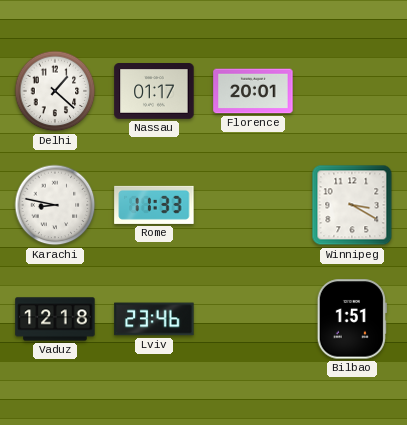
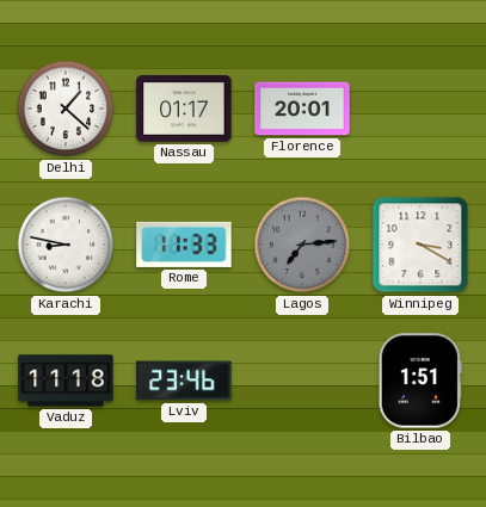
Lagos: none -> 7:14
Vaduz: 12:18 -> 11:18
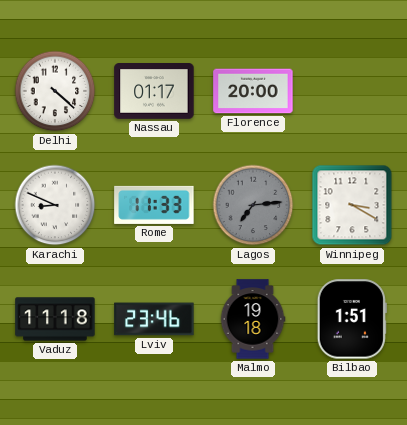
Delhi: 1:22 -> 4:22
Florence: 20:01 -> 20:00
Karachi: 8:47 -> 8:49
Malmo: none -> 19:18
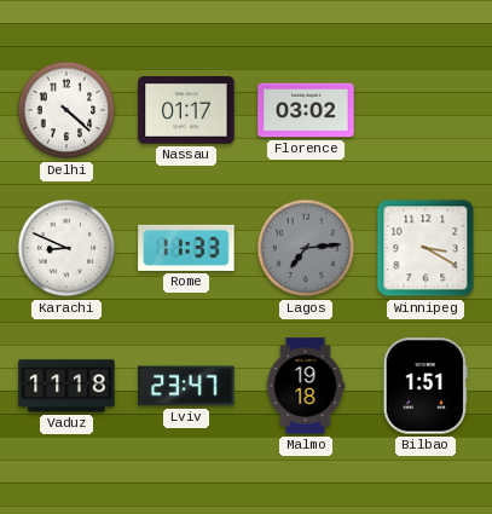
Florence: 20:00 -> 03:02
Lviv: 23:46 -> 23:47
